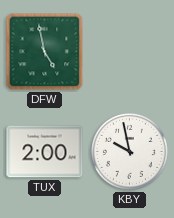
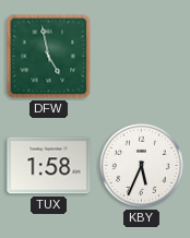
TUX: 2:00 -> 1:58
KBY: 9:58 -> 5:34
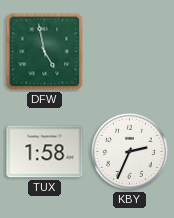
KBY: 5:34 -> 2:34
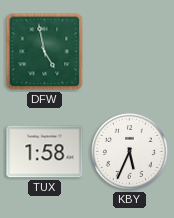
KBY: 2:34 -> 5:34
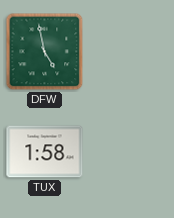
KBY: 5:34 -> none
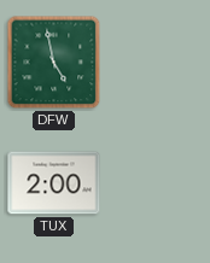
TUX: 1:58 -> 2:00
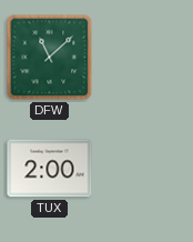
DFW: 4:58 -> 11:08
